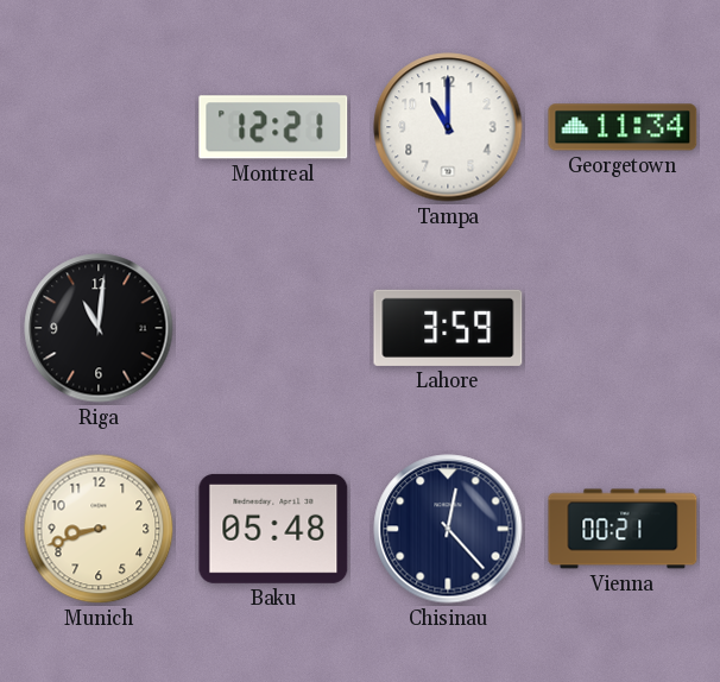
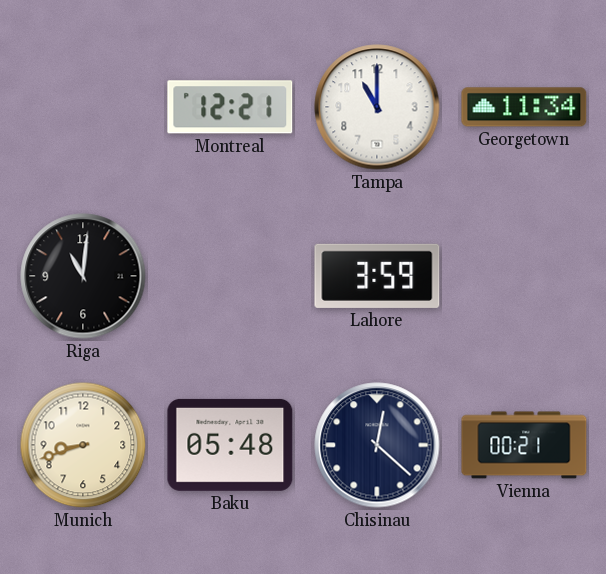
Chisinau: 12:23 -> 12:22
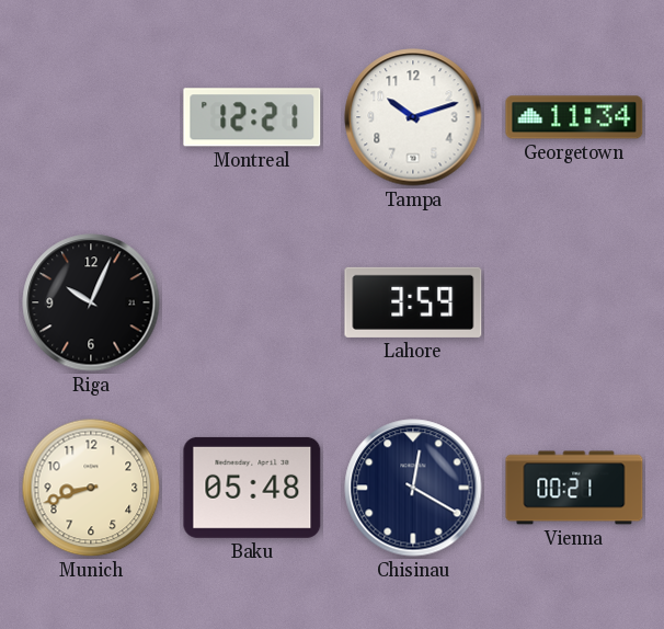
Tampa: 11:00 -> 10:12
Riga: 11:01 -> 10:04
Chisinau: 12:22 -> 12:20
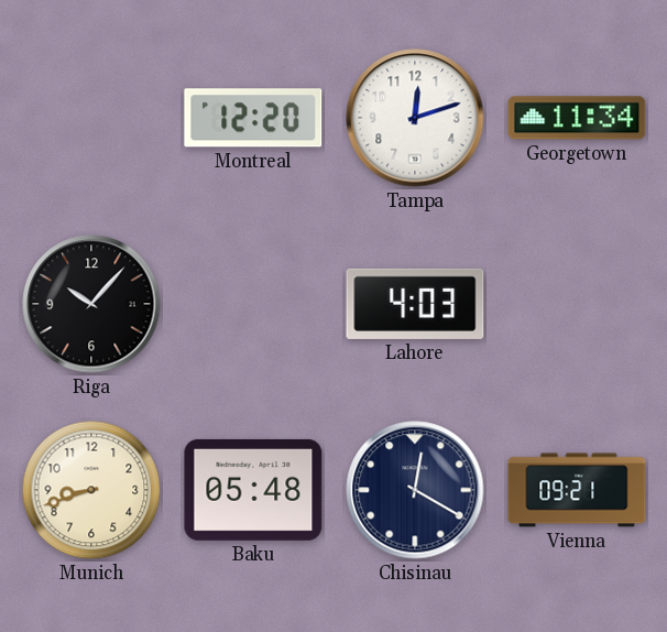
Montreal: 12:21 -> 12:20
Tampa: 10:12 -> 12:12
Riga: 10:04 -> 10:07
Lahore: 3:59 -> 4:03
Vienna: 00:21 -> 09:21
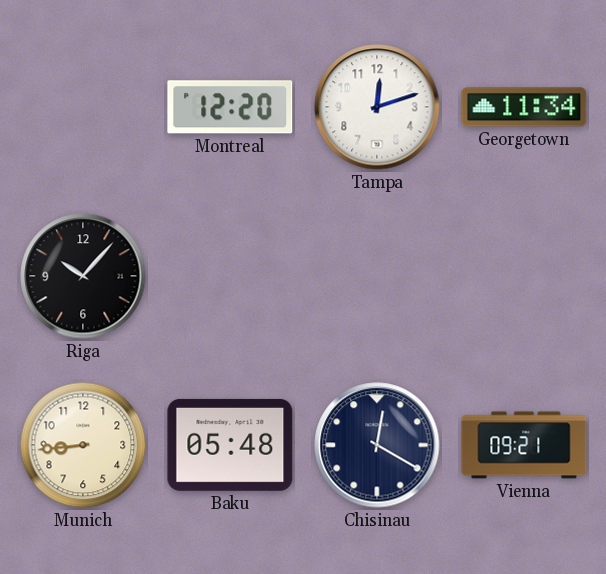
Lahore: 4:03 -> none
Munich: 8:42 -> 8:44
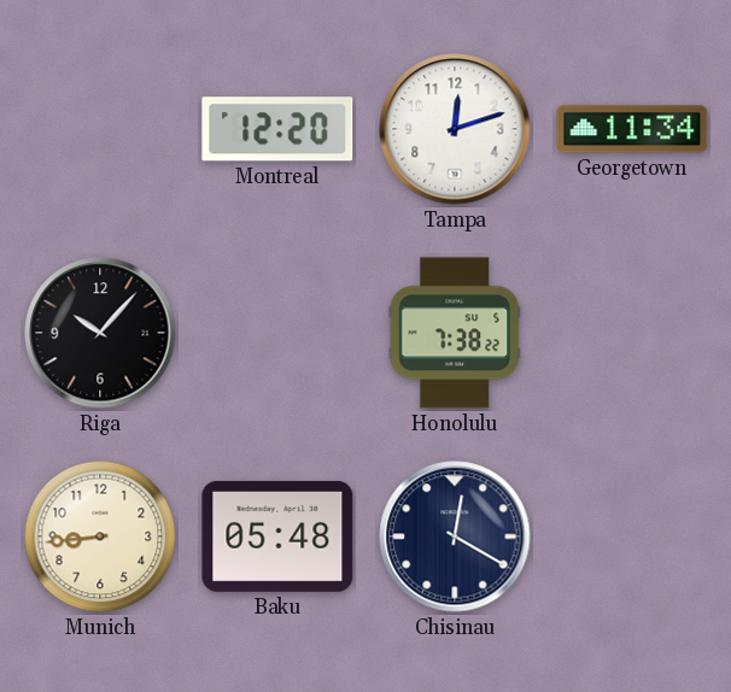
Honolulu: none -> 7:38
Vienna: 09:21 -> none
